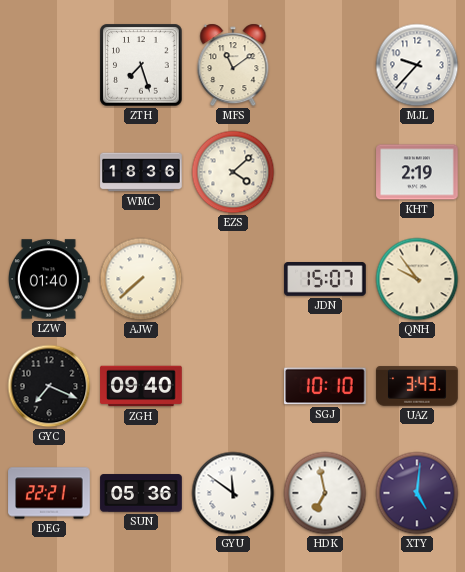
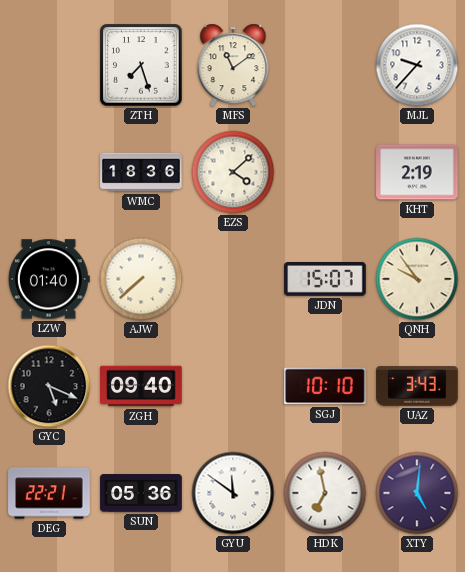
GYC: 7:19 -> 5:19
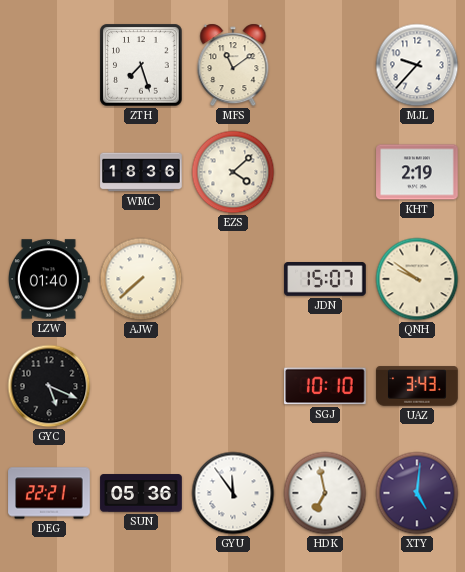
QNH: 9:54 -> 9:51
ZGH: 09:40 -> none
GYU: 11:51 -> 11:54
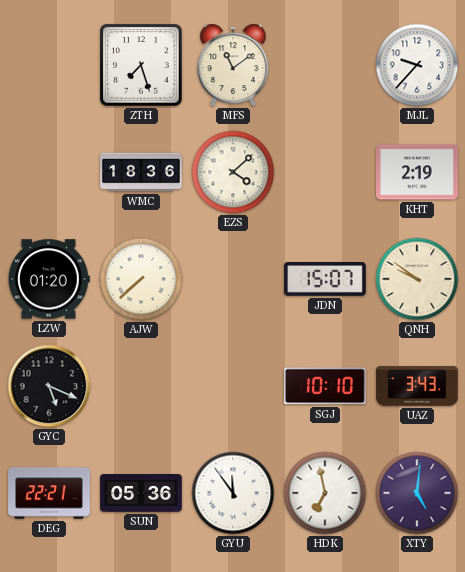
LZW: 01:40 -> 01:20
